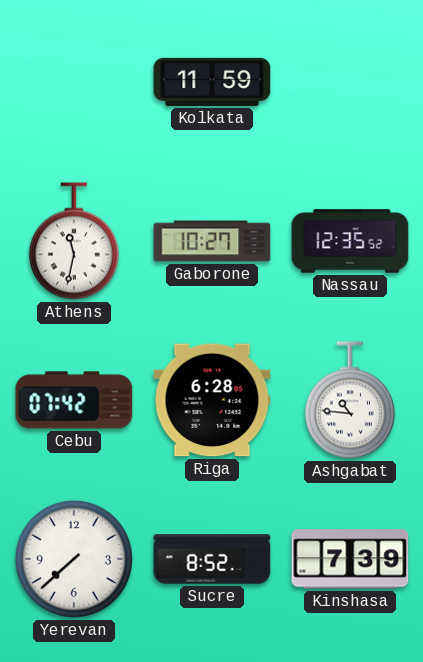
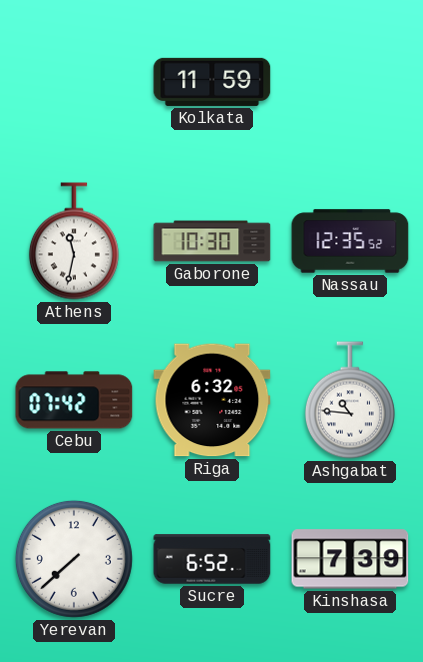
Gaborone: 10:27 -> 10:30
Riga: 6:28 -> 6:32
Sucre: 8:52 -> 6:52
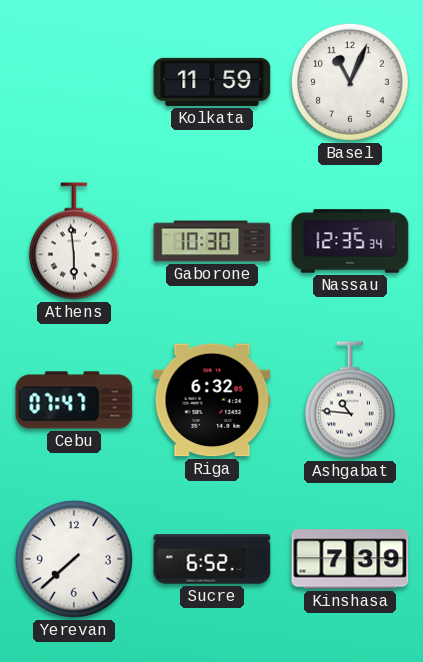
Basel: none -> 11:04
Athens: 11:32 -> 5:59
Nassau: 12:35:52 -> 12:35:34
Cebu: 07:42 -> 07:47
